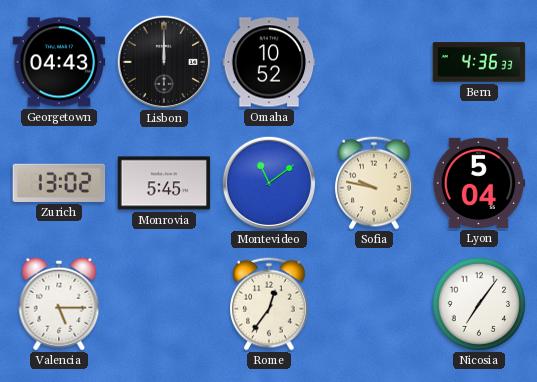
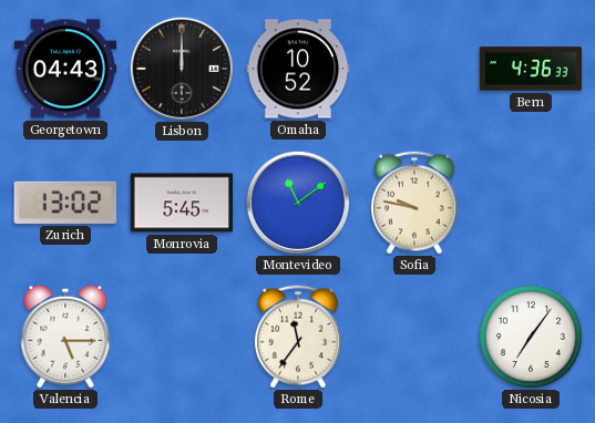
Lyon: 5:04 -> none
Rome: 12:36 -> 11:36
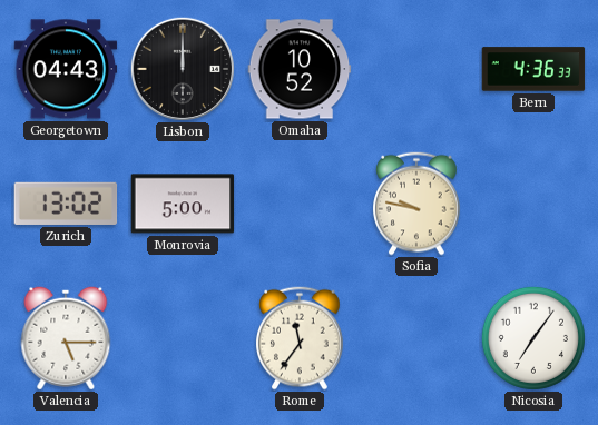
Monrovia: 5:45 -> 5:00
Montevideo: 11:09 -> none
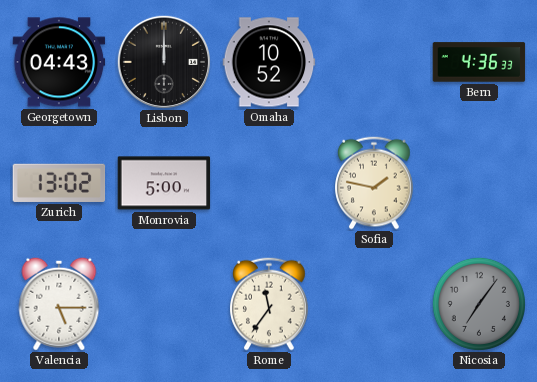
Sofia: 9:47 -> 1:47
Nicosia dial: white -> grey
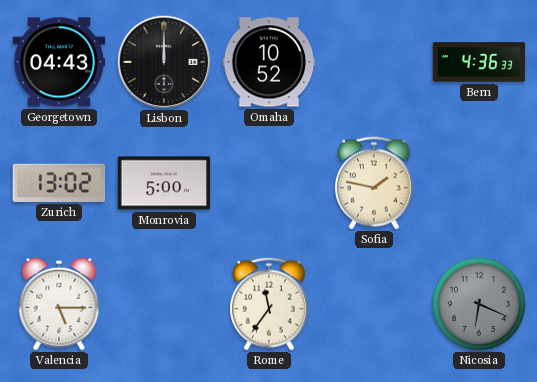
Nicosia: 7:06 -> 6:19
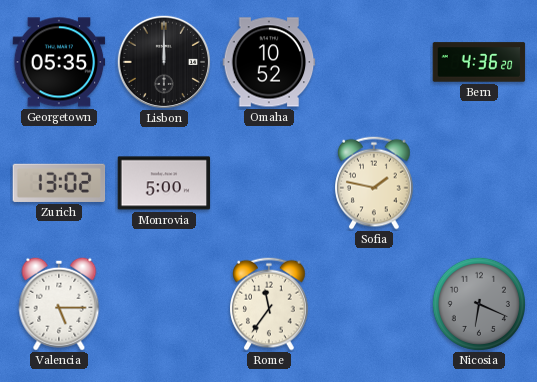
Georgetown: 04:43 -> 05:35
Bern: 4:36:33 -> 4:36:20
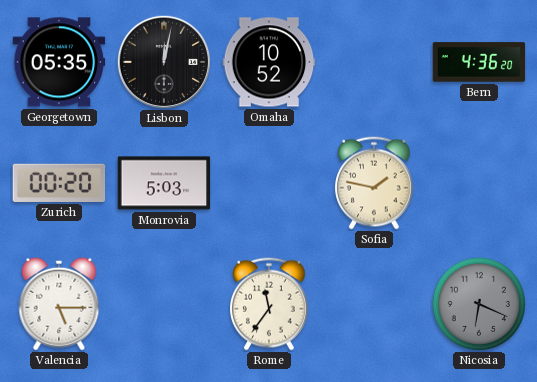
Lisbon: 12:00 -> 12:02
Zurich: 13:02 -> 00:20
Monrovia: 5:00 -> 5:03
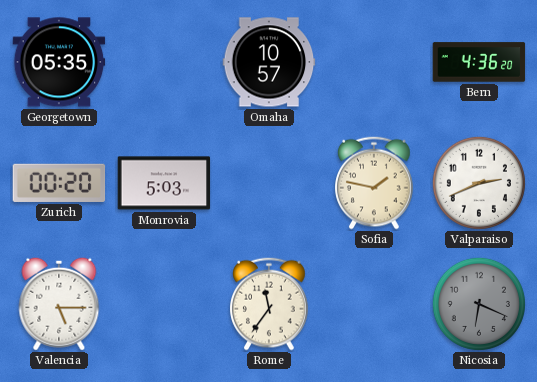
Lisbon: 12:02 -> none
Omaha: 10:52 -> 10:57
Valparaiso: none -> 2:41
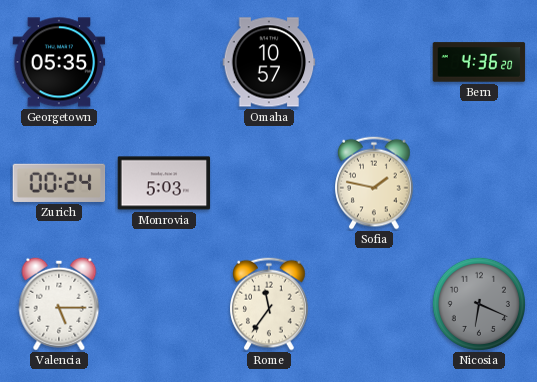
Zurich: 00:20 -> 00:24
Valparaiso: 2:41 -> none
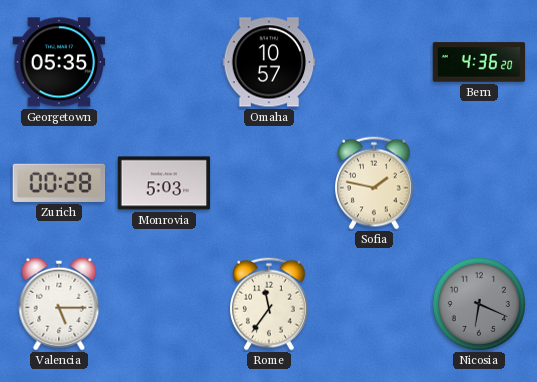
Zurich: 00:24 -> 00:28
